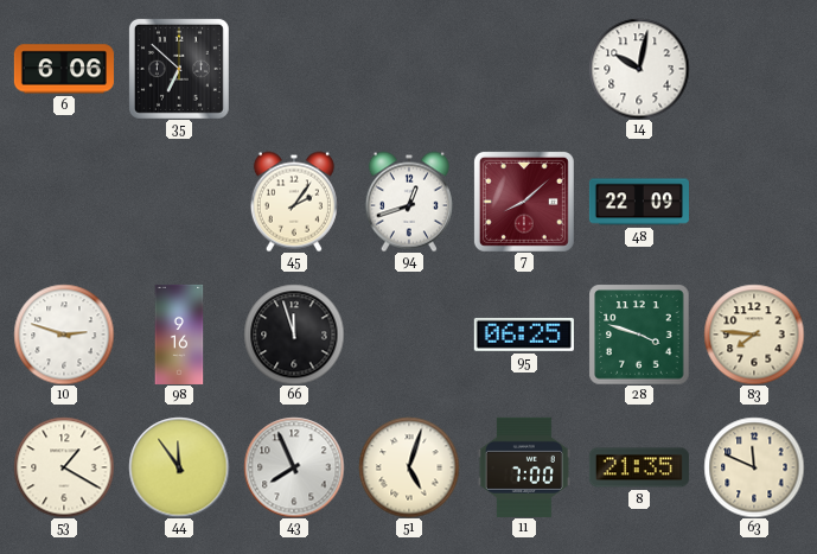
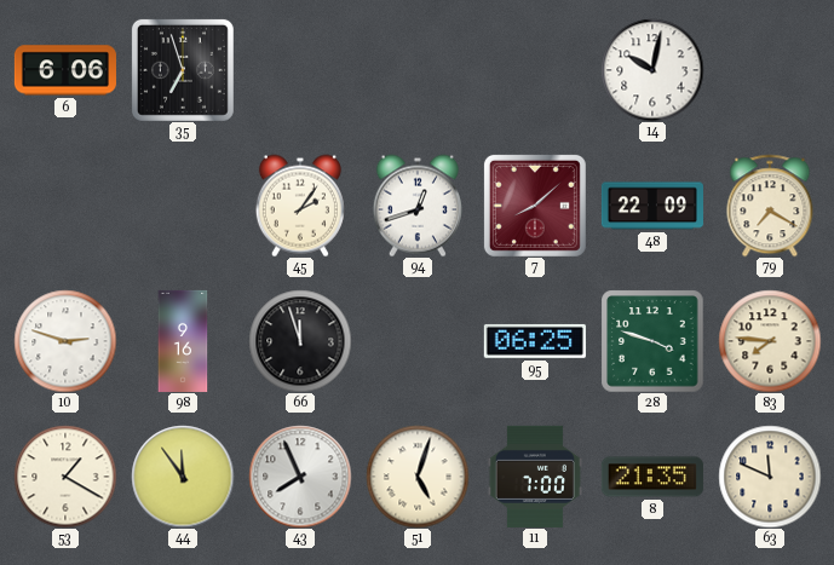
35: 6:52 -> 6:57
79: none -> 7:20
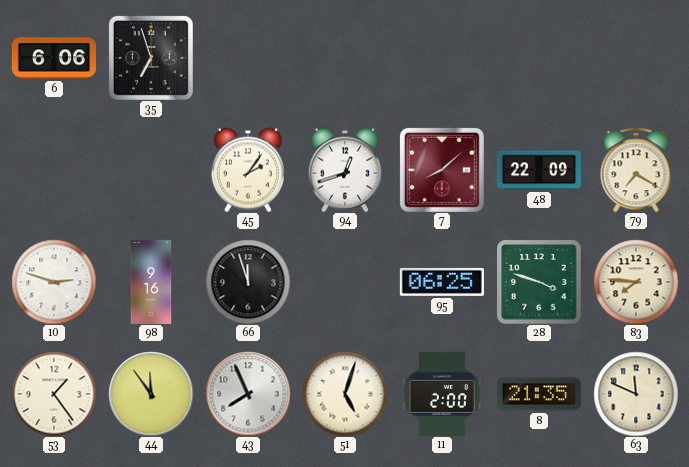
14: 10:02 -> none
53: 1:20 -> 1:24
11: 7:00 -> 2:00
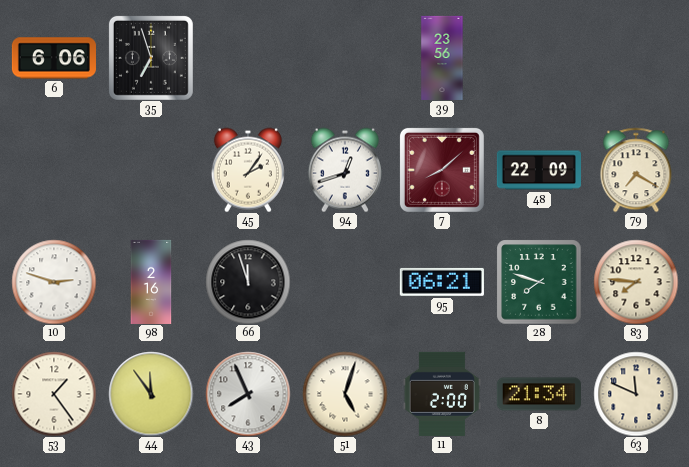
39: none -> 23:56
98: 9:16 -> 2:16
95: 06:25 -> 06:21
28: 3:48 -> 7:48
8: 21:35 -> 21:34
